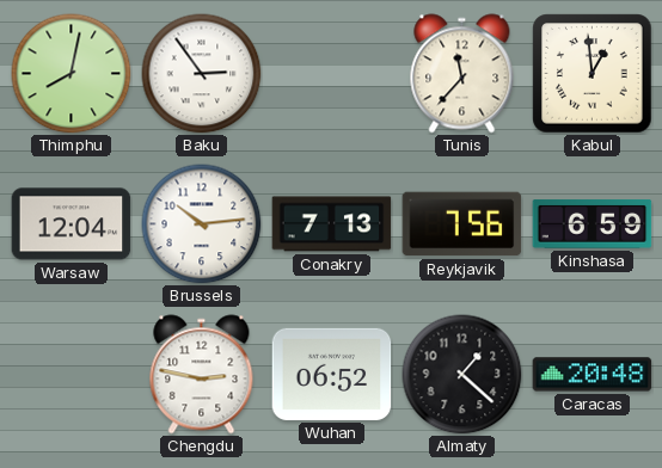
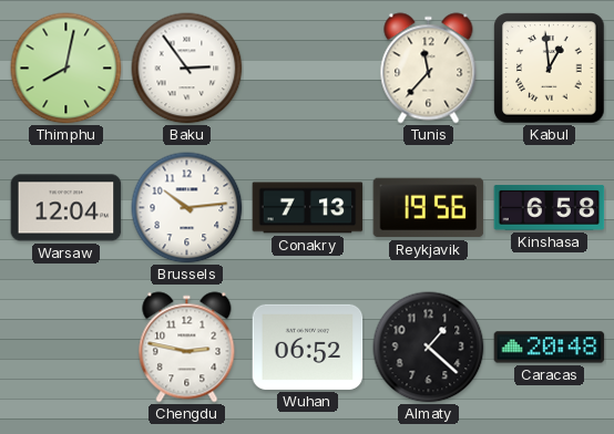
Reykjavik: 7:56 -> 19:56
Kinshasa: 6:59 -> 6:58
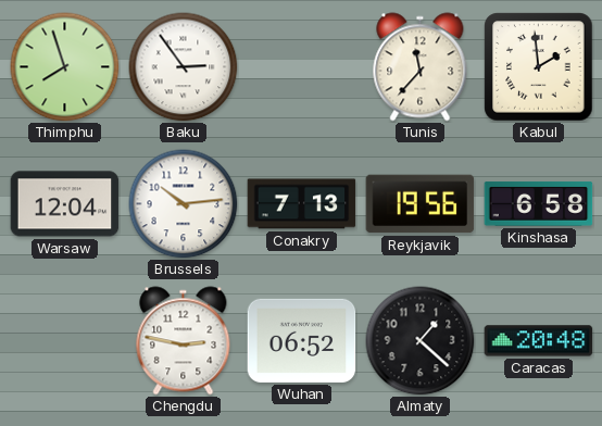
Thimphu: 8:02 -> 7:57
Kabul: 12:59 -> 1:59
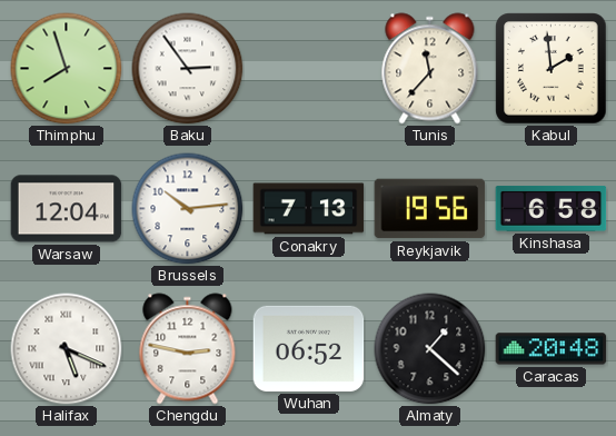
Halifax: none -> 5:19
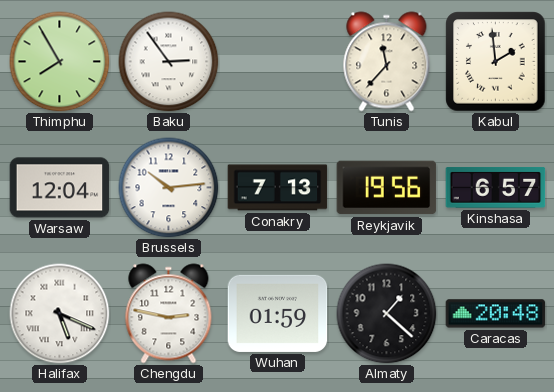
Thimphu: 7:57 -> 7:55
Kinshasa: 6:58 -> 6:57
Wuhan: 06:52 -> 01:59
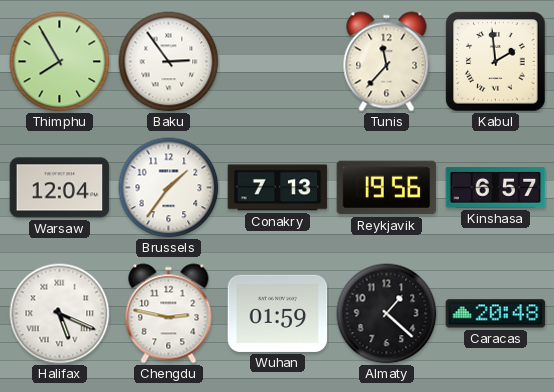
Brussels: 10:14 -> 1:36
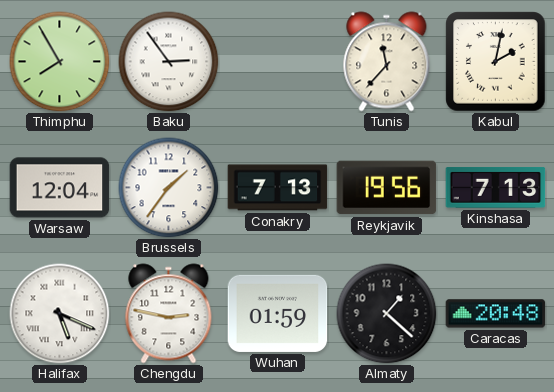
Kabul: 1:59 -> 2:02
Kinshasa: 6:57 -> 7:13
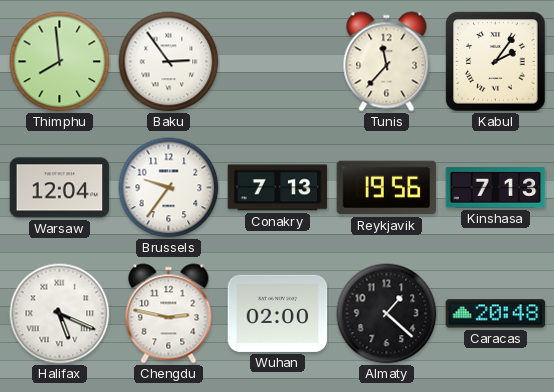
Thimphu: 7:55 -> 7:59
Kabul: 2:02 -> 2:06
Brussels: 1:36 -> 9:36
Wuhan: 01:59 -> 02:00
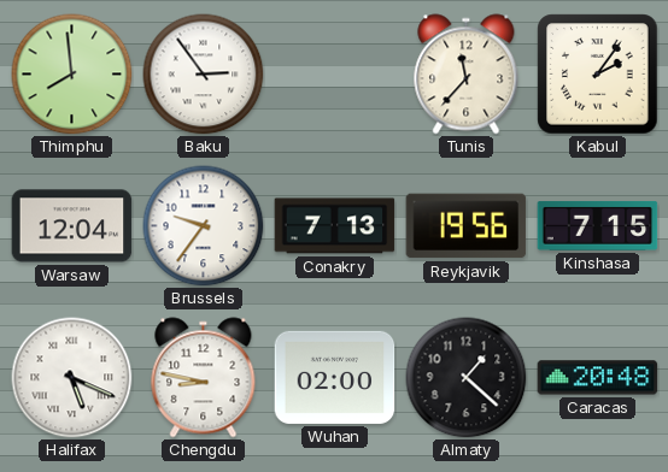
Kinshasa: 7:13 -> 7:15
Chengdu: 2:47 -> 8:47
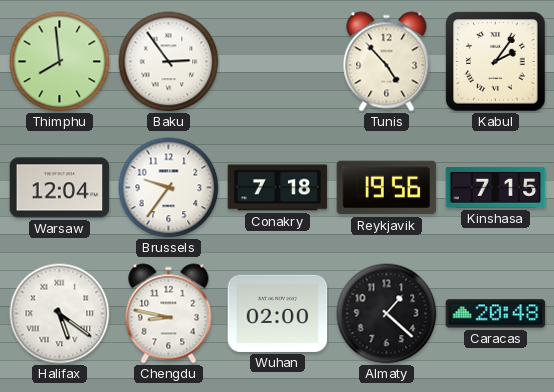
Tunis: 11:37 -> 4:53
Conakry: 7:13 -> 7:18
Halifax: 5:19 -> 5:21
